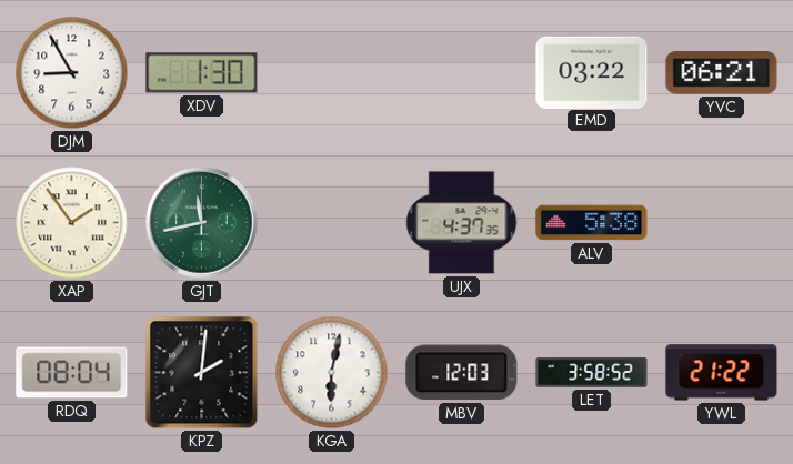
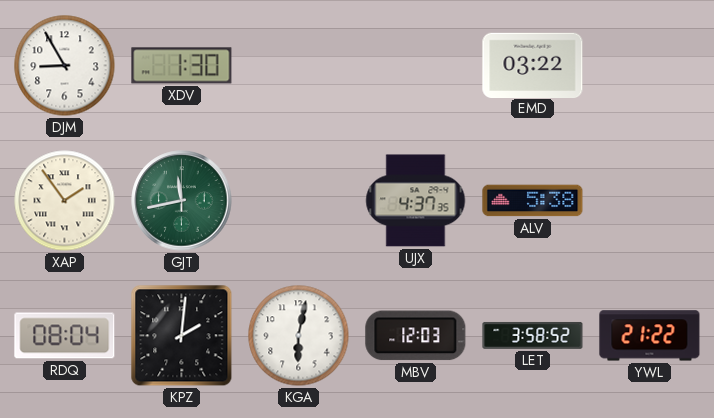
YVC: 06:21 -> none
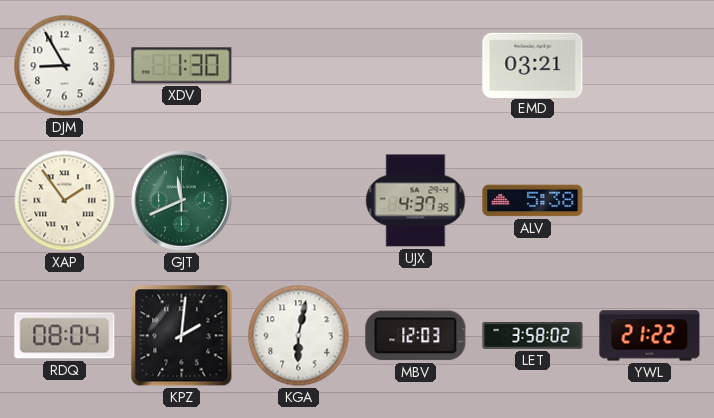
EMD: 03:22 -> 03:21
GJT: 11:43 -> 11:41
LET: 3:58:52 -> 3:58:02
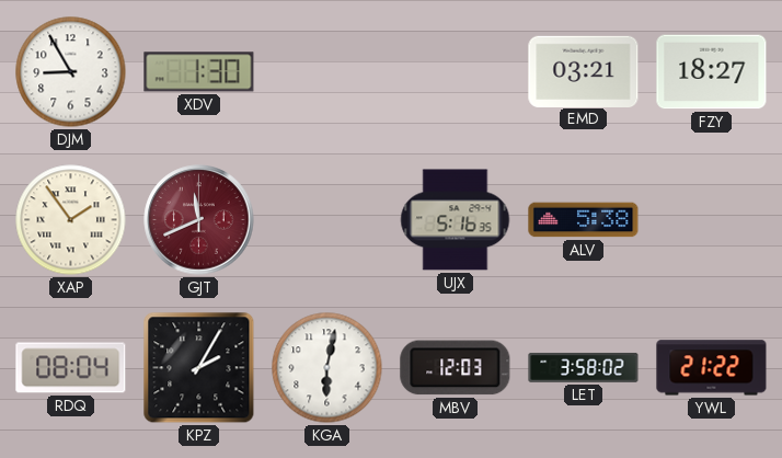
FZY: none -> 18:27
GJT dial: green -> burgundy
UJX: 4:37 -> 5:16
KPZ: 2:01 -> 2:05
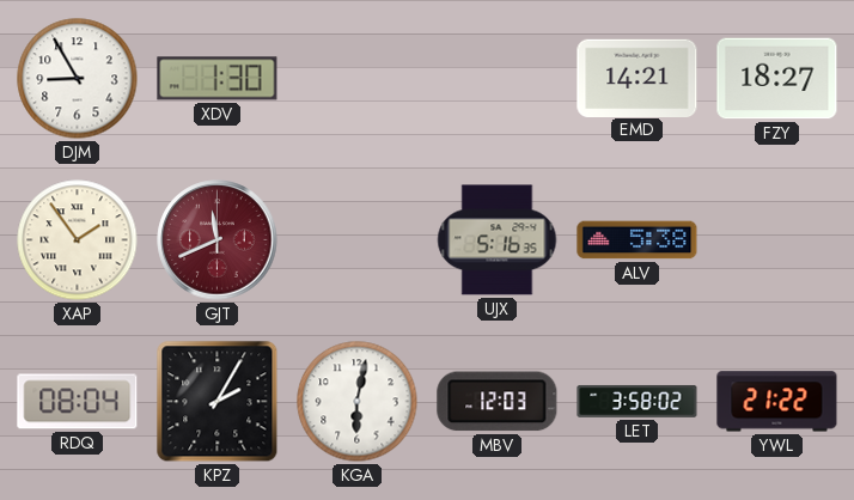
EMD: 03:21 -> 14:21
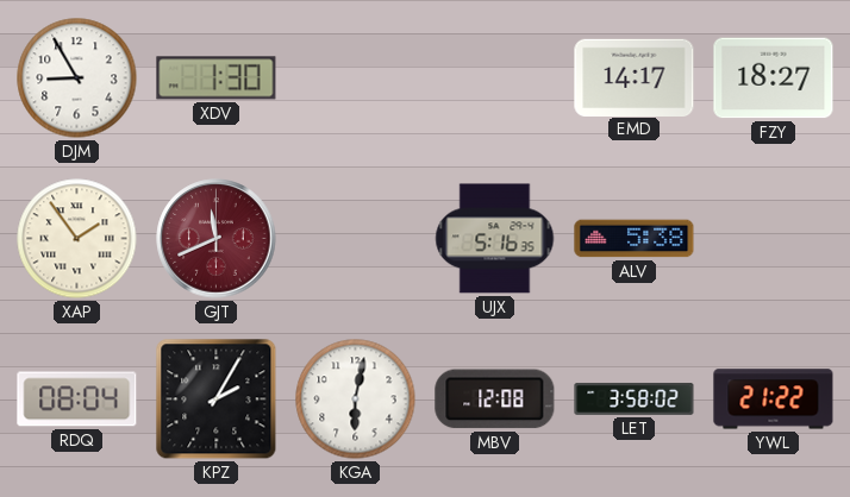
EMD: 14:21 -> 14:17
MBV: 12:03 -> 12:08
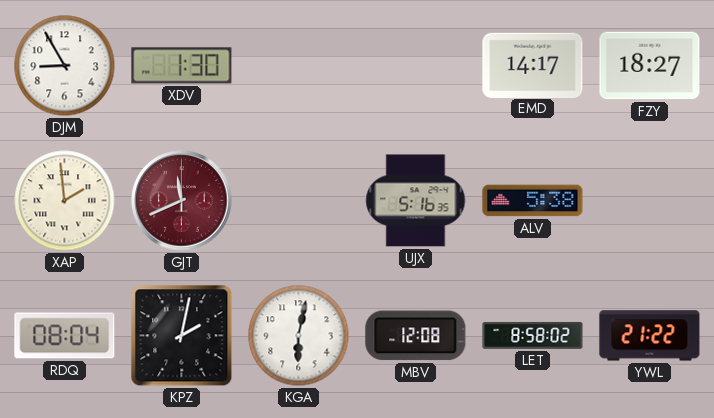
XAP: 1:54 -> 1:59
KPZ: 2:05 -> 2:02
LET: 3:58 -> 8:58
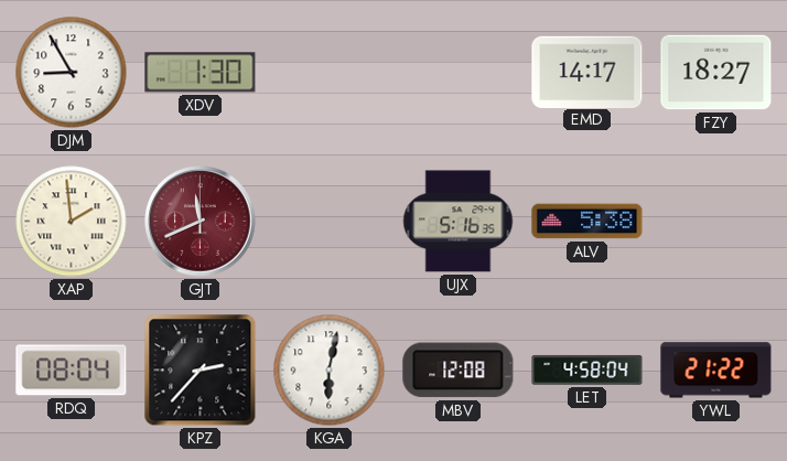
KPZ: 2:02 -> 2:37
LET: 8:58 -> 4:58
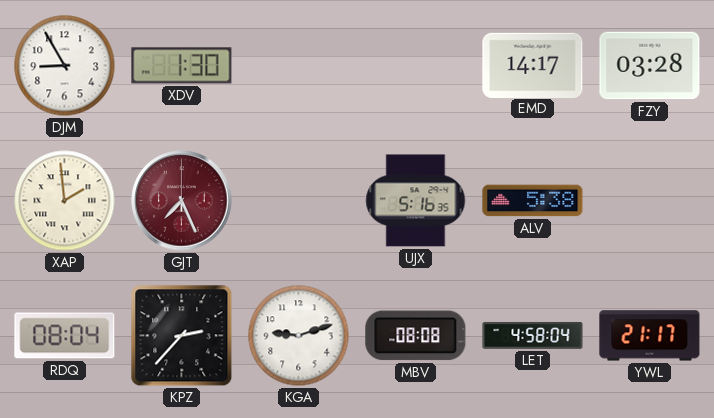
FZY: 18:27 -> 03:28
GJT: 11:41 -> 7:26
KGA: 6:02 -> 9:12
MBV: 12:08 -> 08:08
YWL: 21:22 -> 21:17
